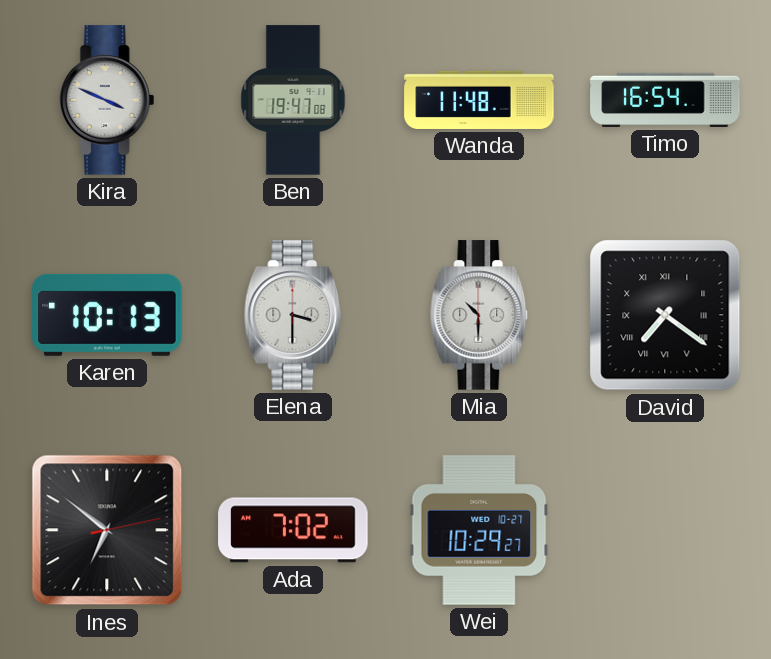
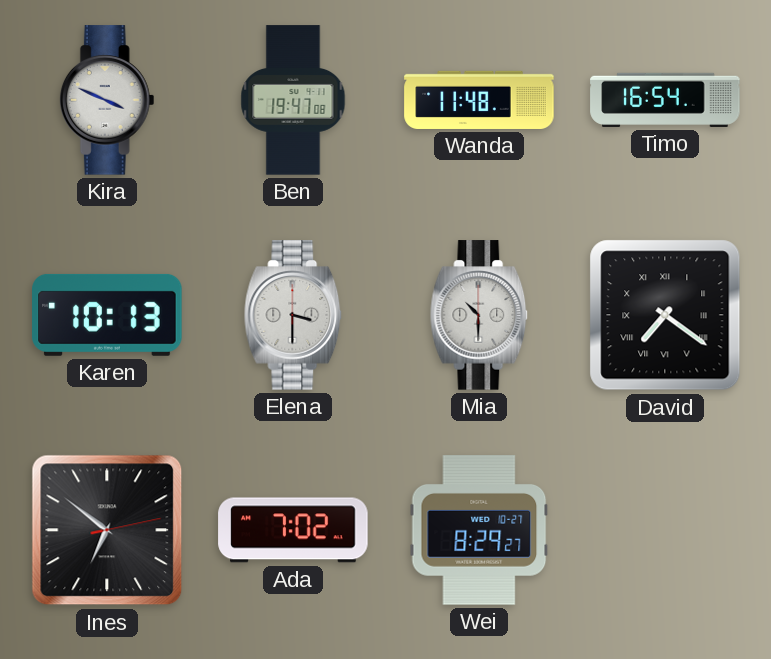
Wei: 10:29 -> 8:29
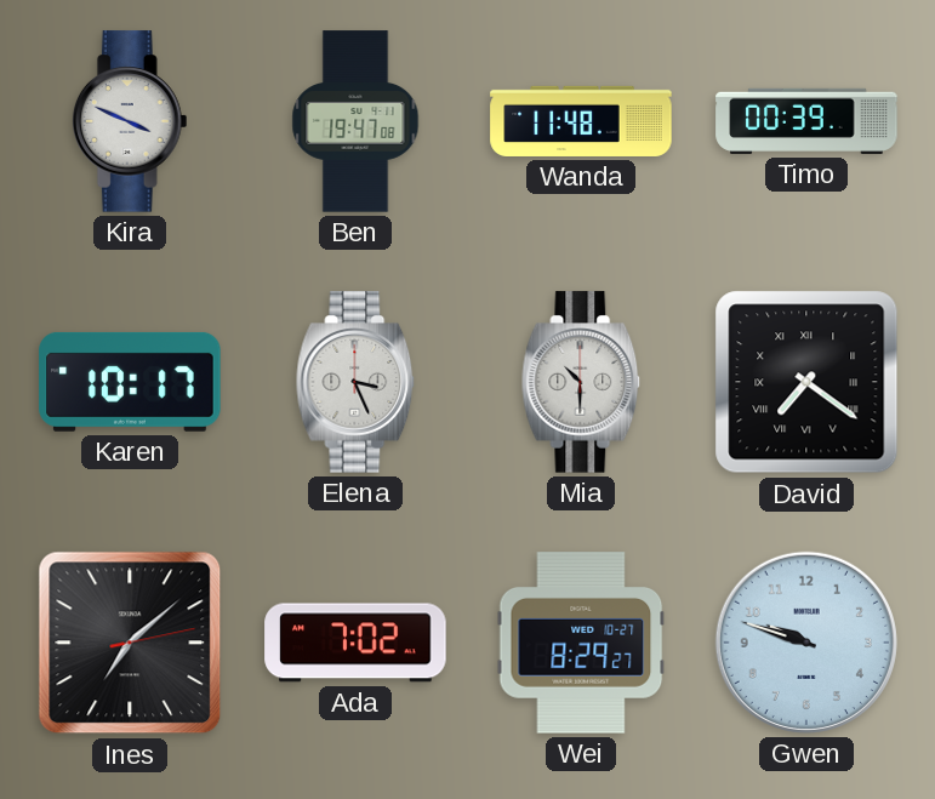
Timo: 16:54 -> 00:39
Karen: 10:13 -> 10:17
Elena: 3:30 -> 3:26
Ines: 6:51 -> 7:08
Gwen: none -> 9:48
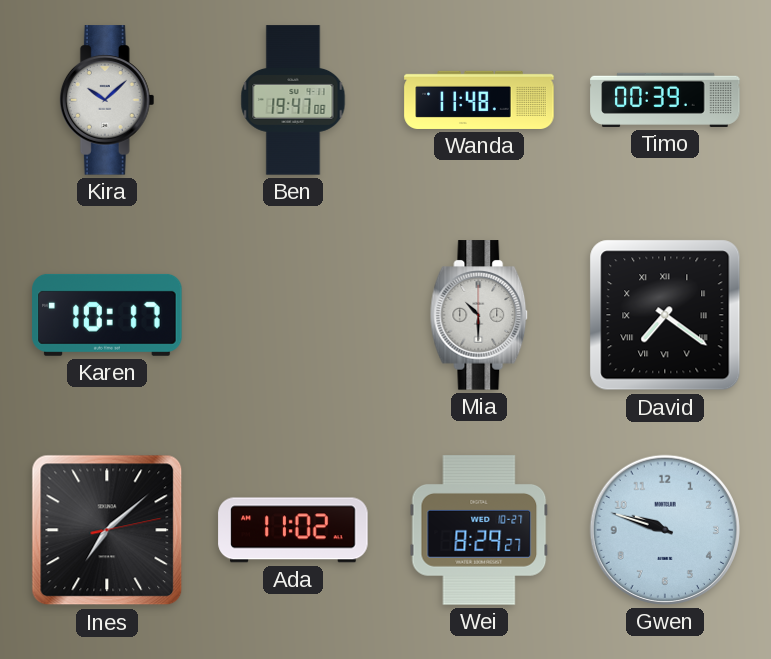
Kira: 3:49 -> 10:08
Elena: 3:26 -> none
Ada: 7:02 -> 11:02
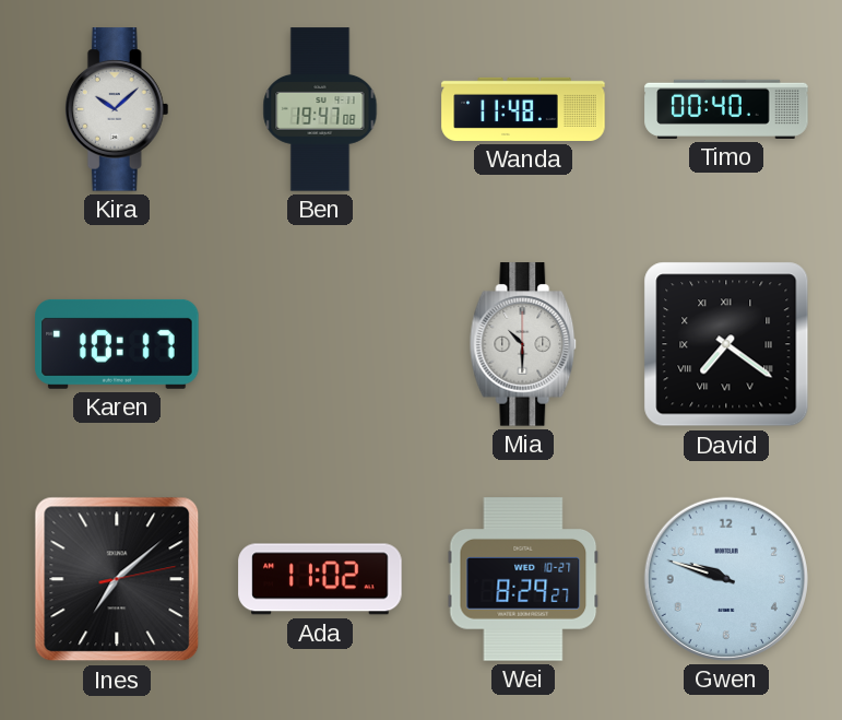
Timo: 00:39 -> 00:40
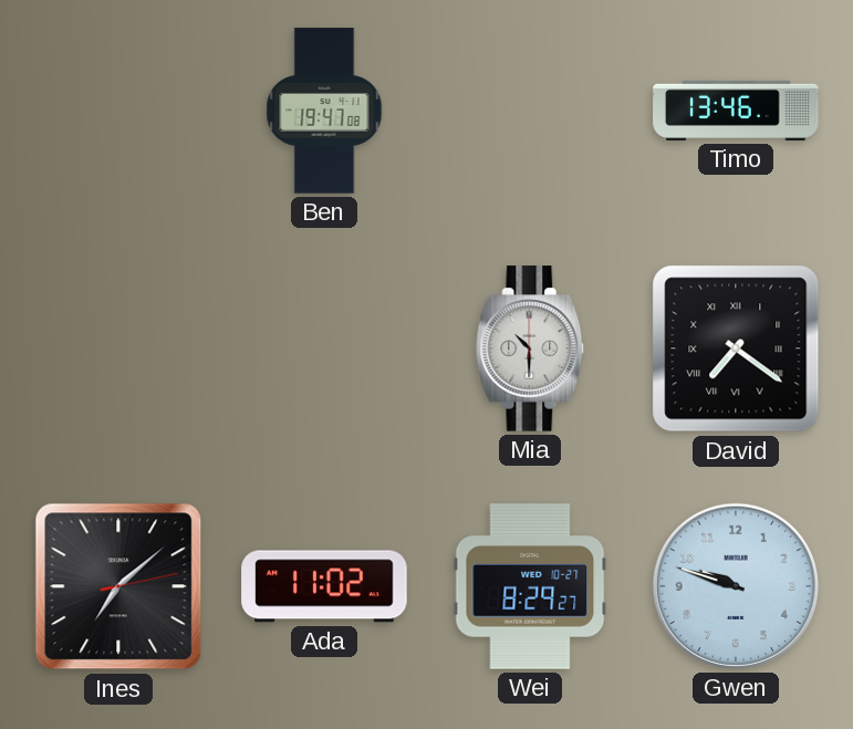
Kira: 10:08 -> none
Wanda: 11:48 -> none
Timo: 00:40 -> 13:46
Karen: 10:17 -> none
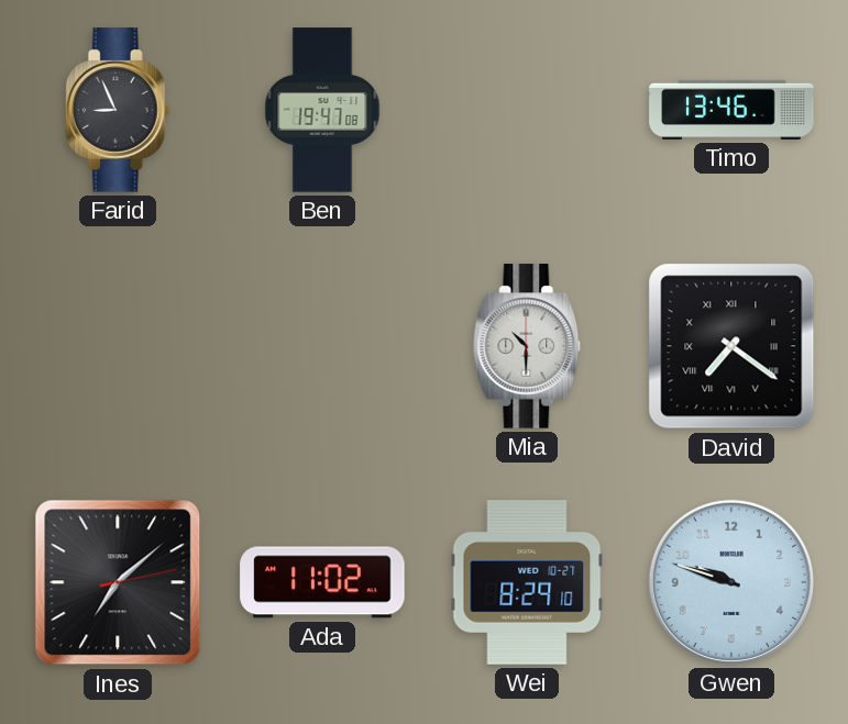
Farid: none -> 8:56
Wei: 8:29:27 -> 8:29:10
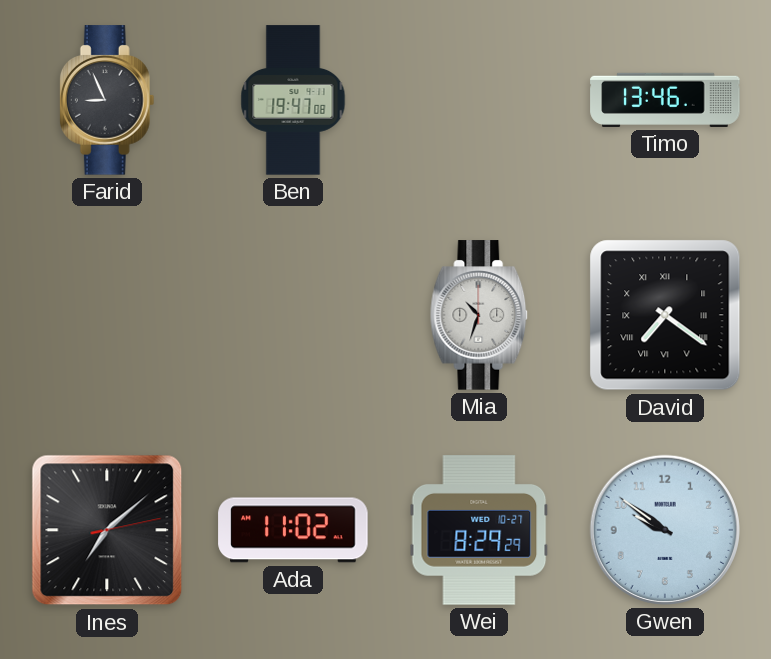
Mia: 10:30 -> 10:33
Wei: 8:29:10 -> 8:29:29
Gwen: 9:48 -> 9:51
